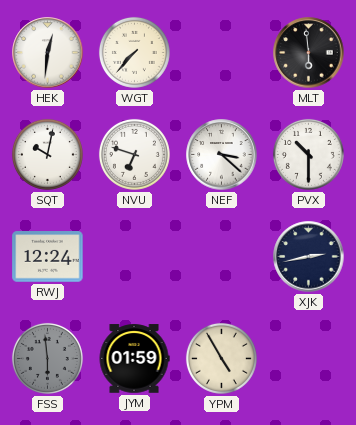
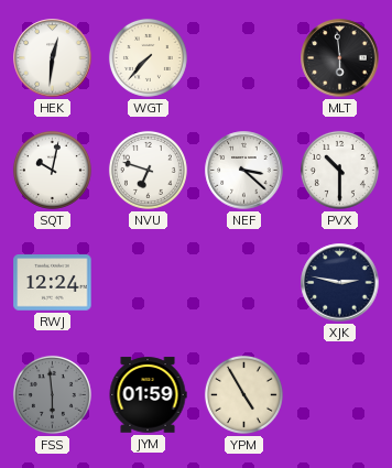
XJK: 2:43 -> 2:47
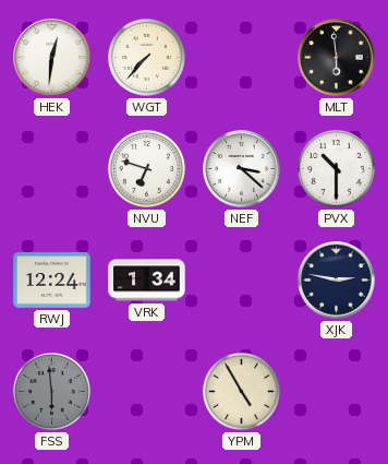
SQT: 10:02 -> none
VRK: none -> 1:34
JYM: 01:59 -> none
